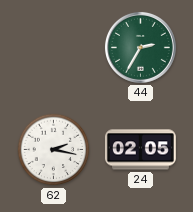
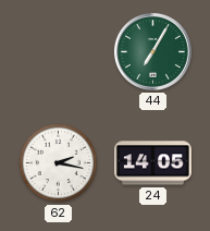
44: 2:35 -> 7:05
24: 02:05 -> 14:05
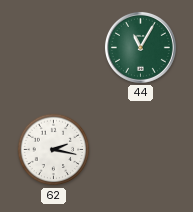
44: 7:05 -> 11:05
24: 14:05 -> none
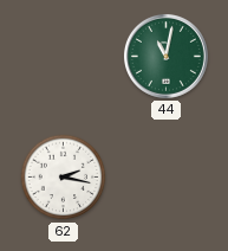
44: 11:05 -> 11:02
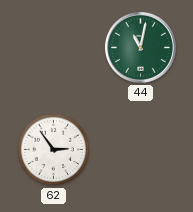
62: 2:17 -> 2:54
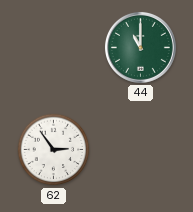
44: 11:02 -> 11:00
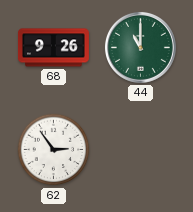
68: none -> 9:26
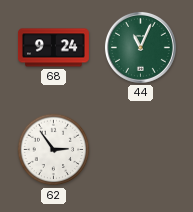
68: 9:26 -> 9:24
44: 11:00 -> 11:04
